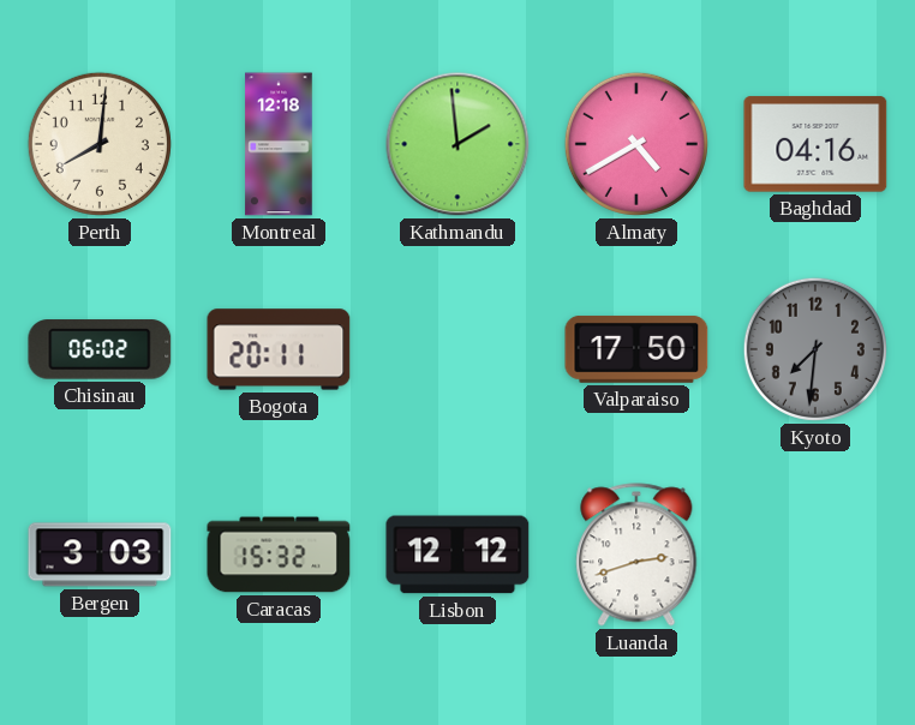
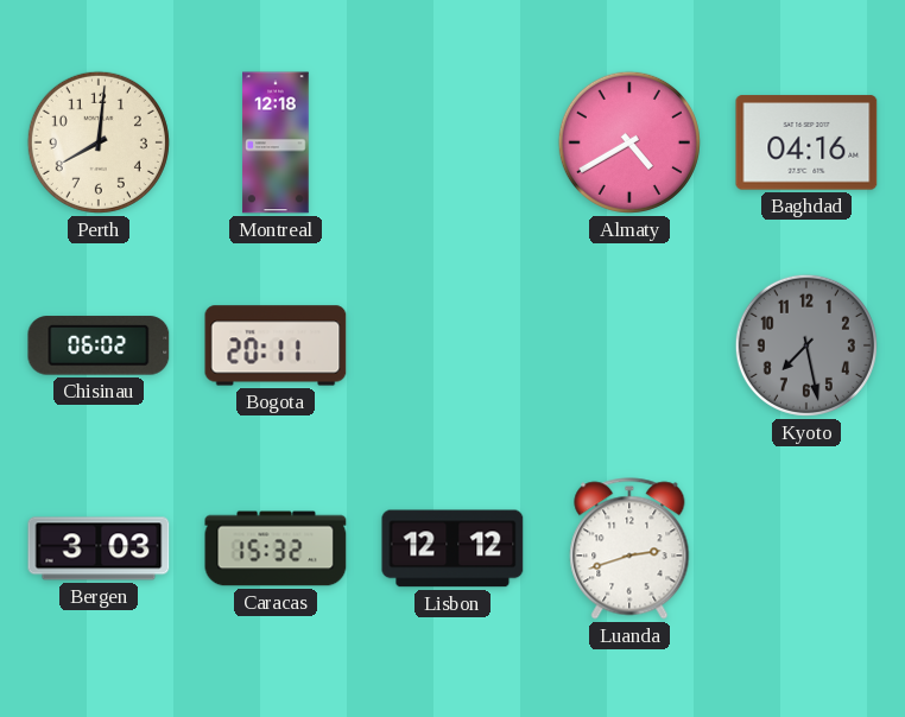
Kathmandu: 1:59 -> none
Valparaiso: 17:50 -> none
Kyoto: 7:31 -> 7:28
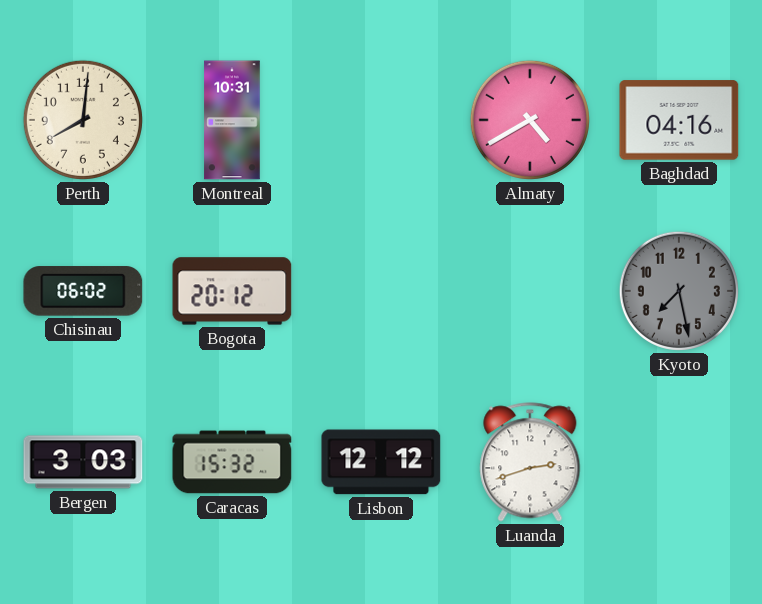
Montreal: 12:18 -> 10:31
Bogota: 20:11 -> 20:12
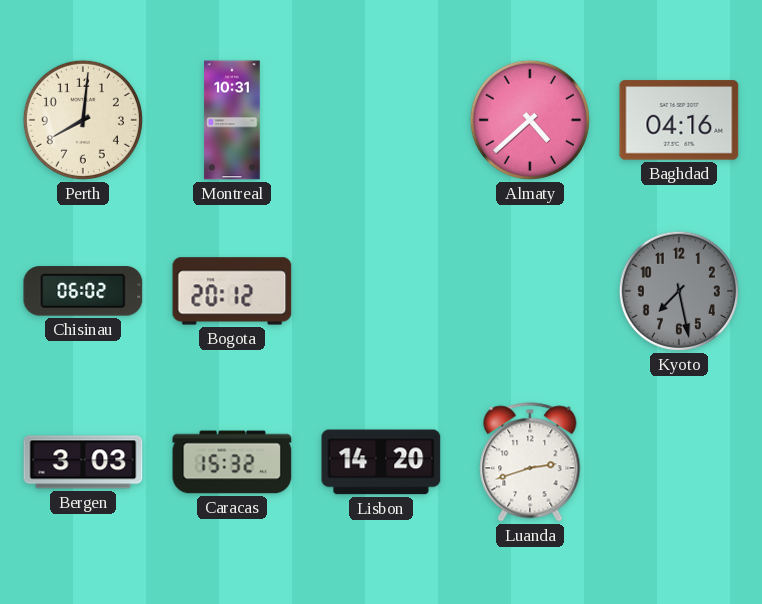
Almaty: 4:40 -> 4:38
Lisbon: 12:12 -> 14:20
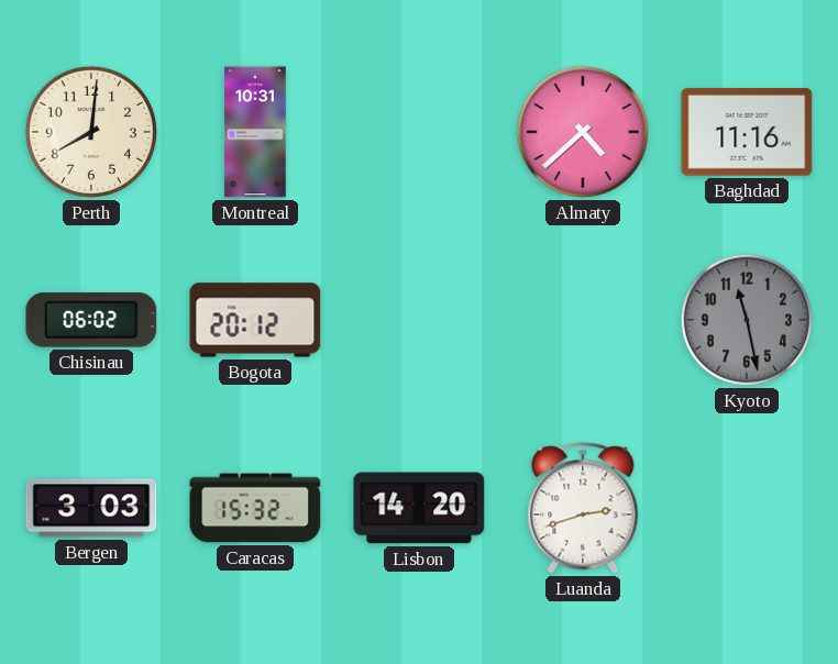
Baghdad: 04:16 -> 11:16
Kyoto: 7:28 -> 11:28
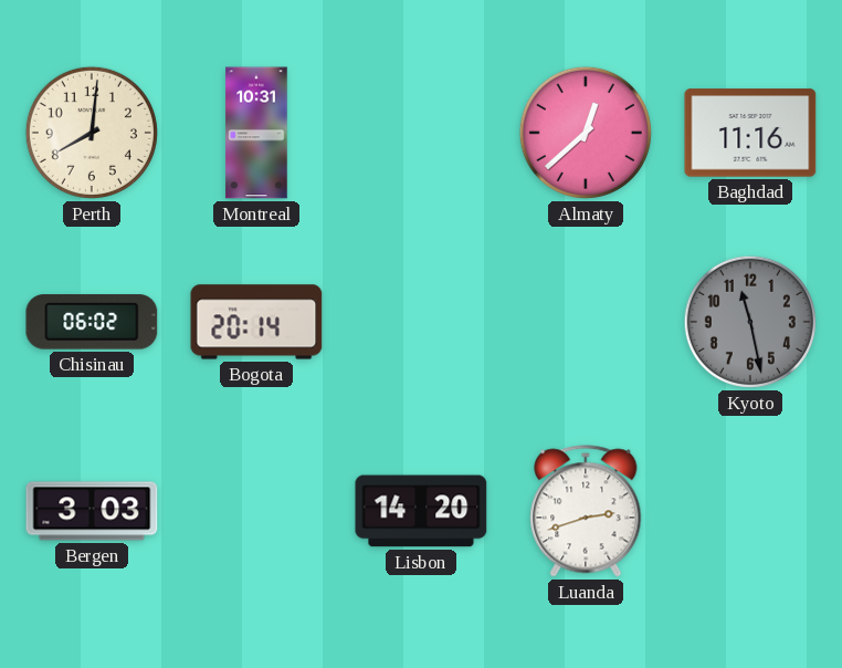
Almaty: 4:38 -> 12:38
Bogota: 20:12 -> 20:14
Caracas: 15:32 -> none
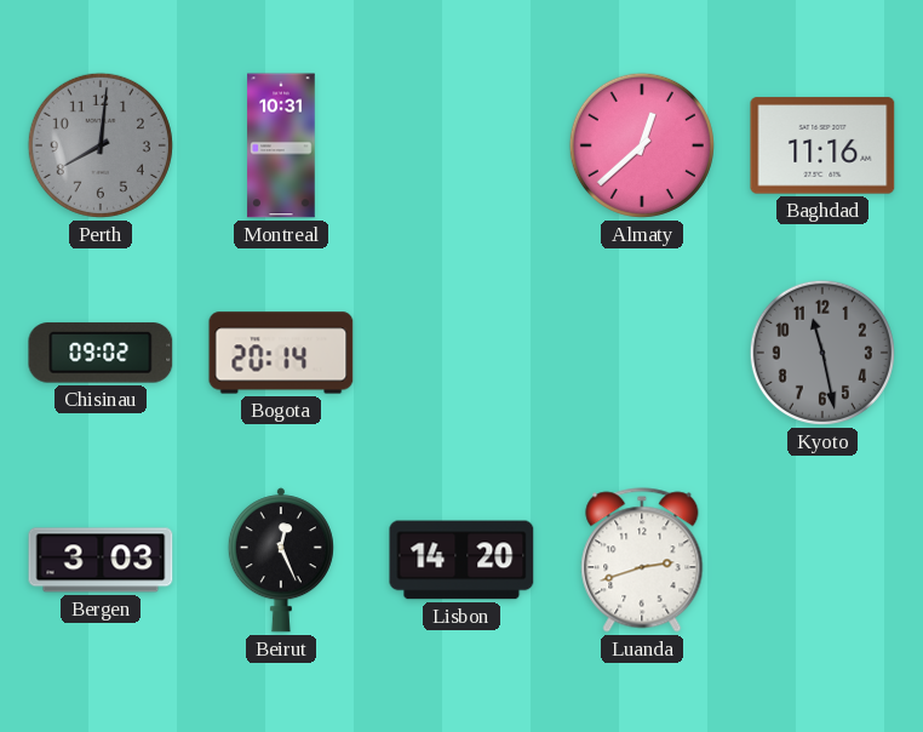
Perth dial: cream -> grey
Chisinau: 06:02 -> 09:02
Beirut: none -> 12:26
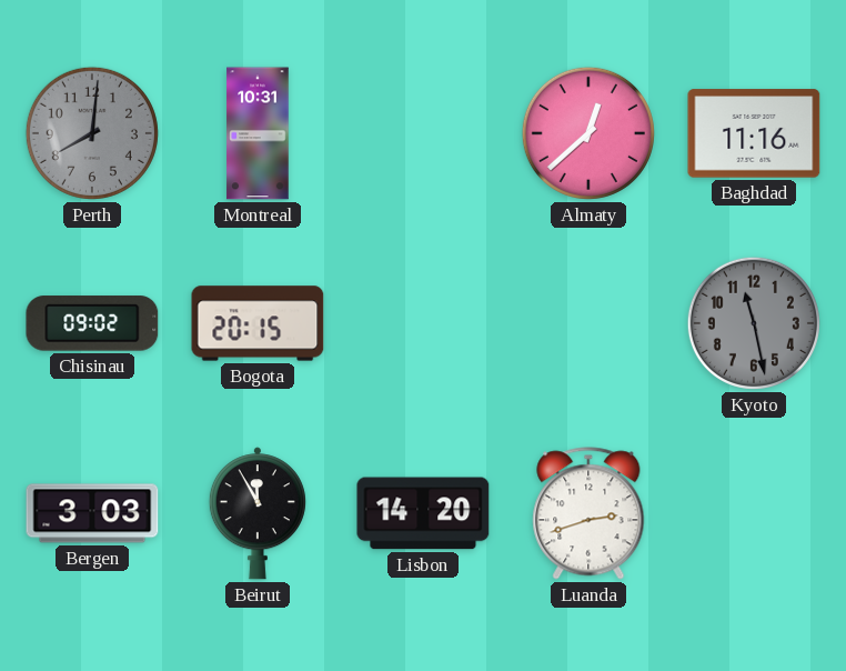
Bogota: 20:14 -> 20:15
Beirut: 12:26 -> 11:55
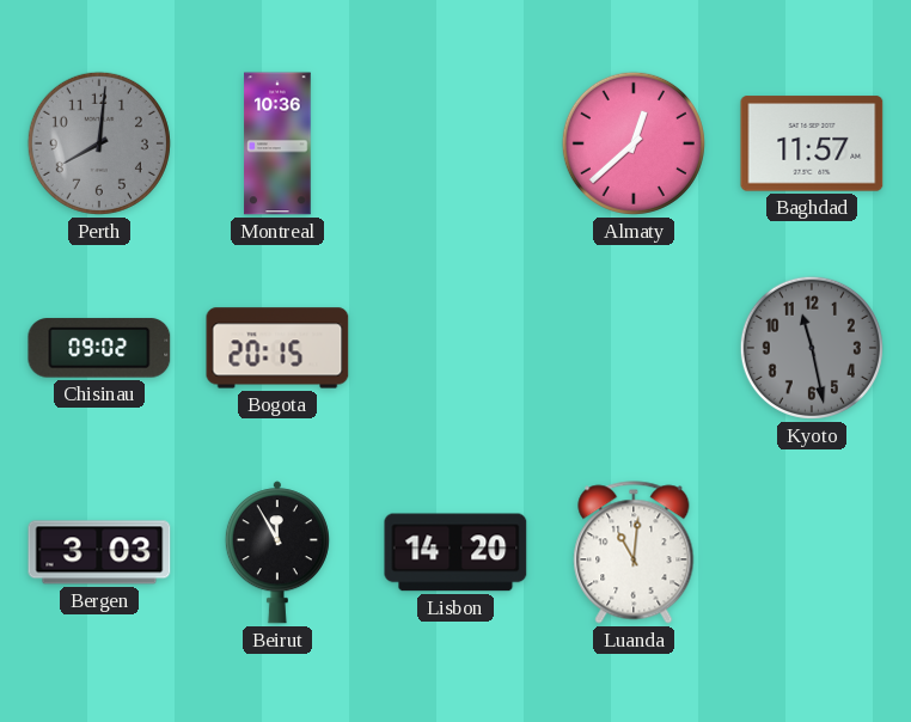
Montreal: 10:31 -> 10:36
Baghdad: 11:16 -> 11:57
Luanda: 2:42 -> 11:01
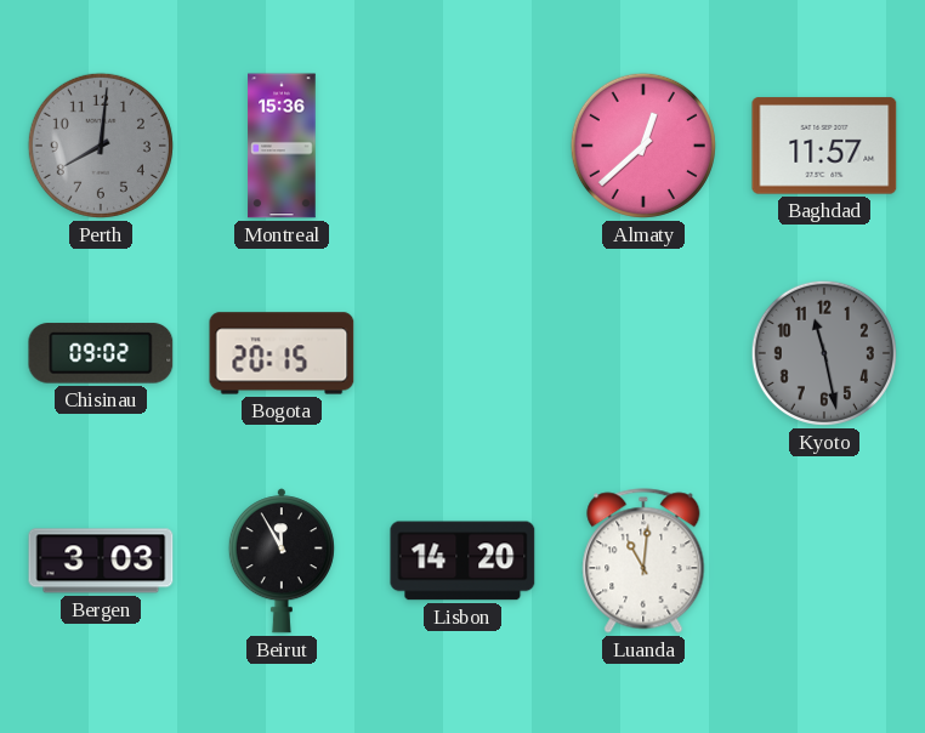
Montreal: 10:36 -> 15:36
